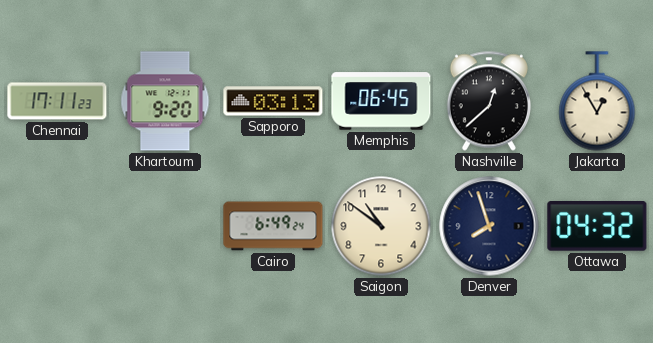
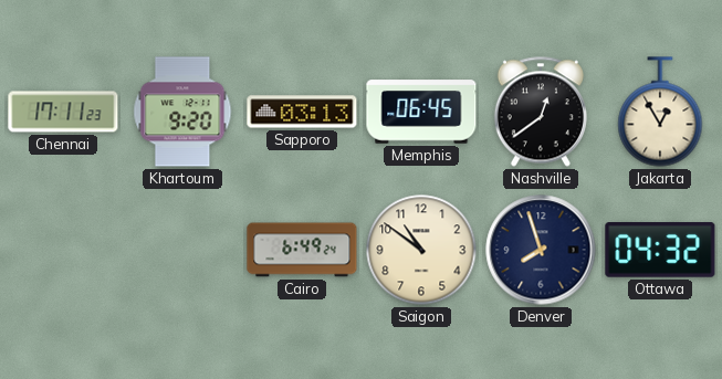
Nashville: 12:38 -> 12:39
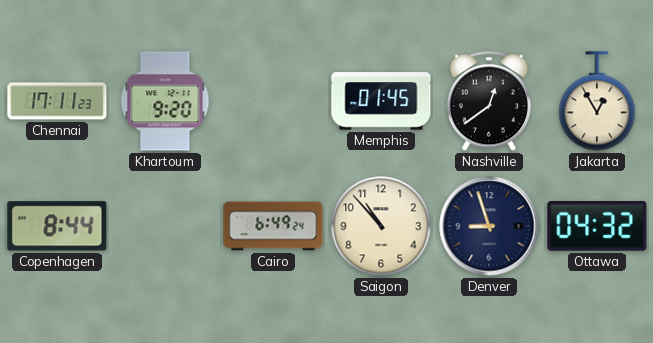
Sapporo: 03:13 -> none
Memphis: 06:45 -> 01:45
Copenhagen: none -> 8:44
Saigon: 10:51 -> 10:53
Denver: 7:57 -> 8:57
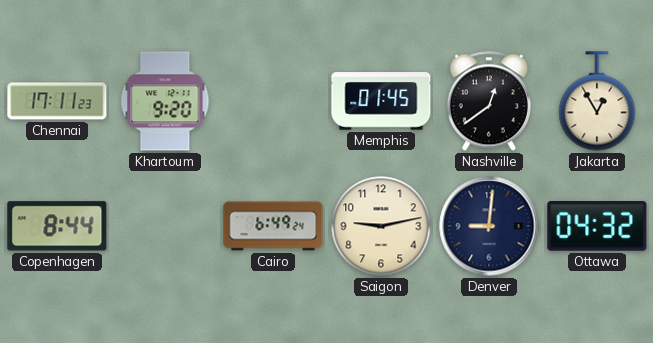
Saigon: 10:53 -> 9:13
Denver: 8:57 -> 9:01
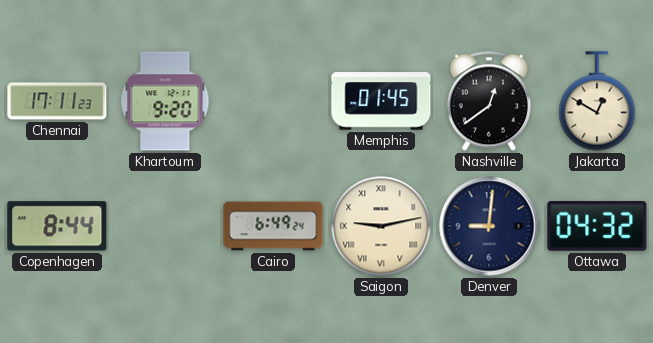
Jakarta: 12:55 -> 12:50
Saigon numerals: Arabic -> Roman
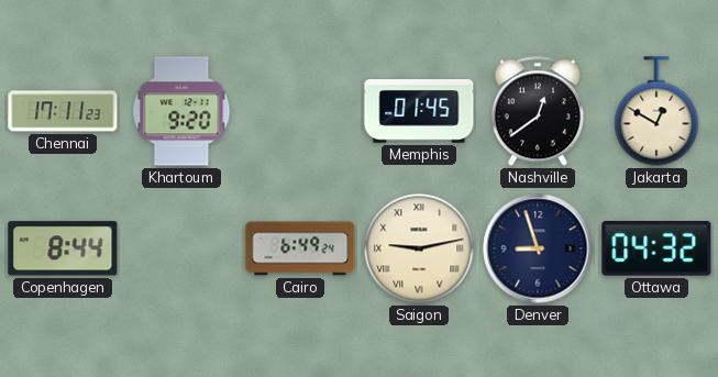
Denver: 9:01 -> 8:57
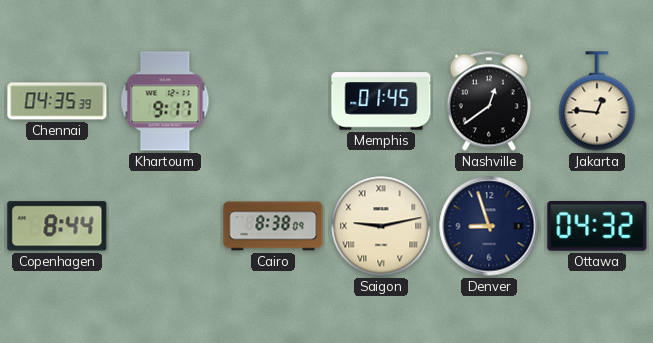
Chennai: 17:11 -> 04:35
Khartoum: 9:20 -> 9:17
Jakarta: 12:50 -> 12:46
Cairo: 6:49 -> 8:38
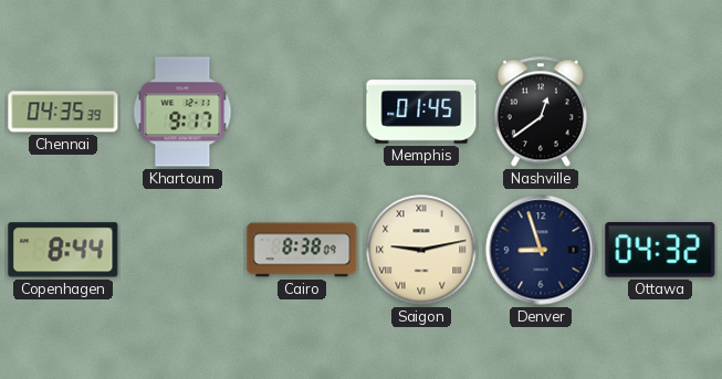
Jakarta: 12:46 -> none
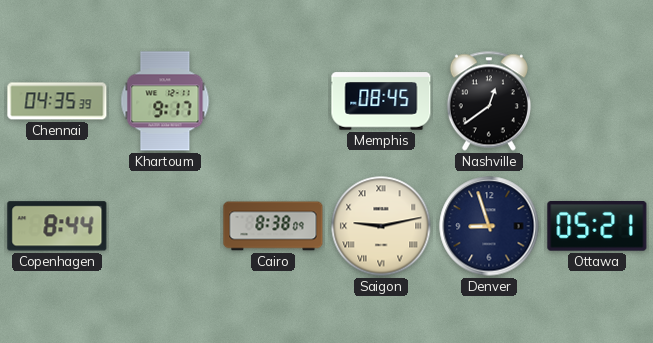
Memphis: 01:45 -> 08:45
Ottawa: 04:32 -> 05:21
